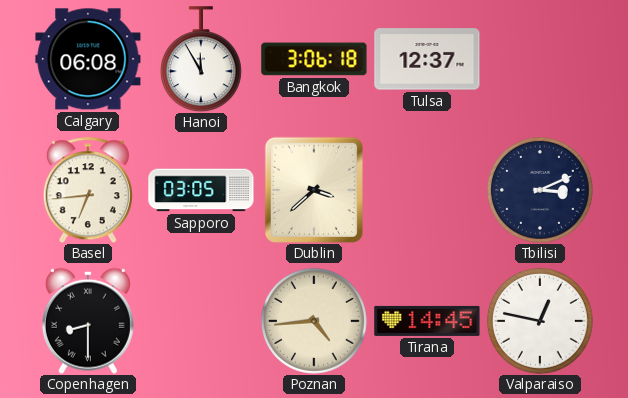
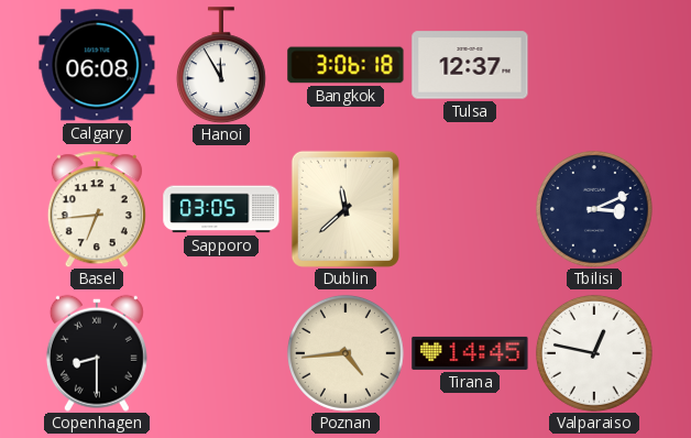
Dublin: 3:38 -> 11:38
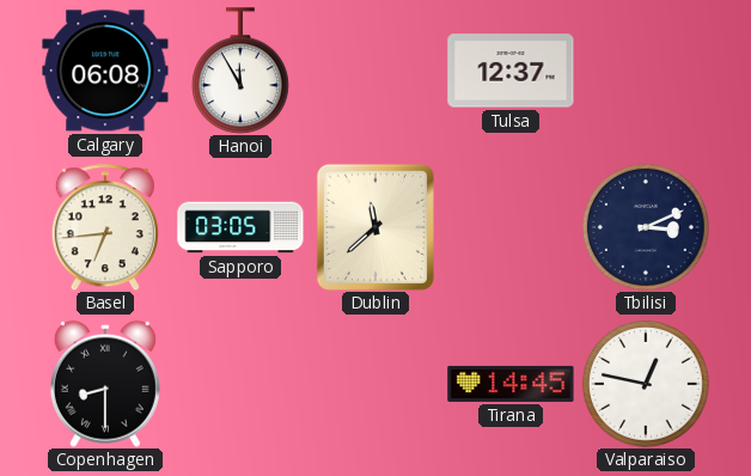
Bangkok: 3:06 -> none
Poznan: 4:44 -> none
